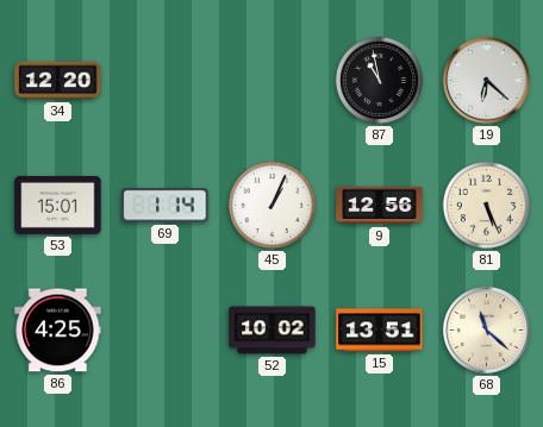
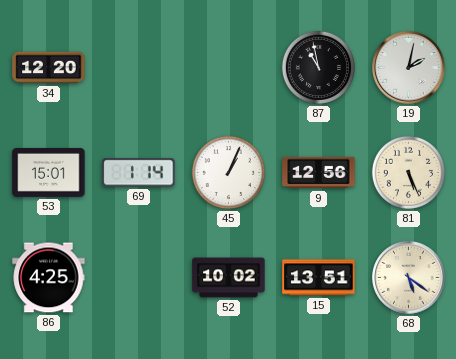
19: 6:22 -> 2:02
68: 11:22 -> 5:21
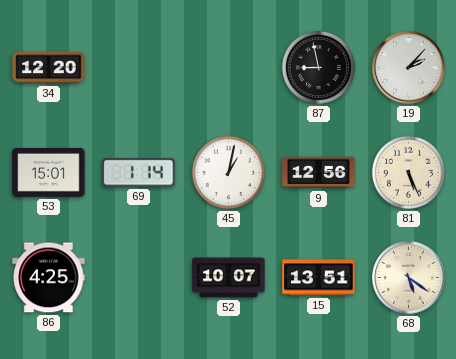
87: 10:58 -> 8:58
19: 2:02 -> 2:07
45: 1:04 -> 1:02
52: 10:02 -> 10:07
